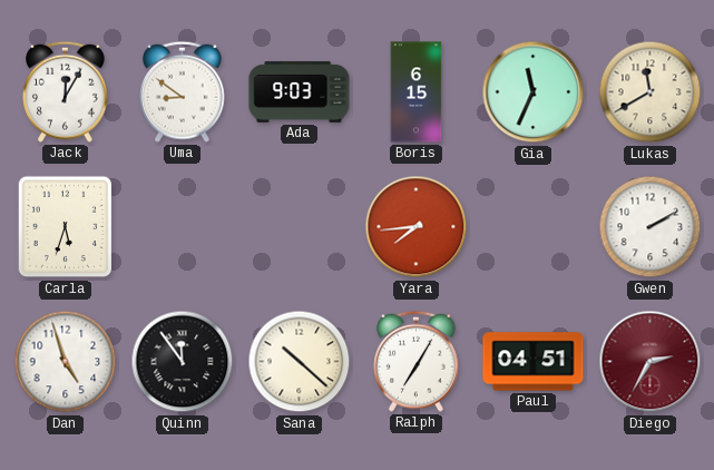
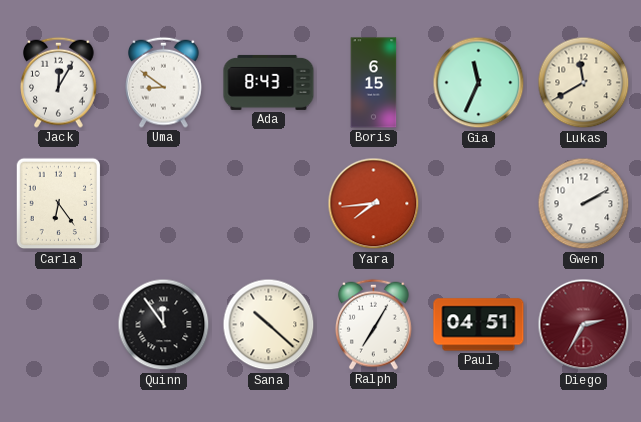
Ada: 9:03 -> 8:43
Carla: 5:33 -> 6:24
Dan: 4:57 -> none
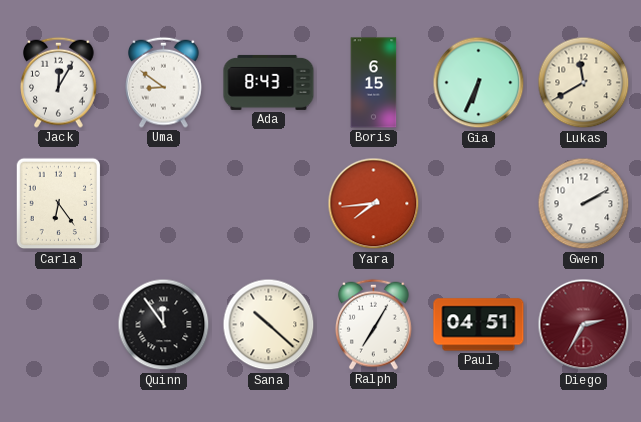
Gia: 11:34 -> 6:34
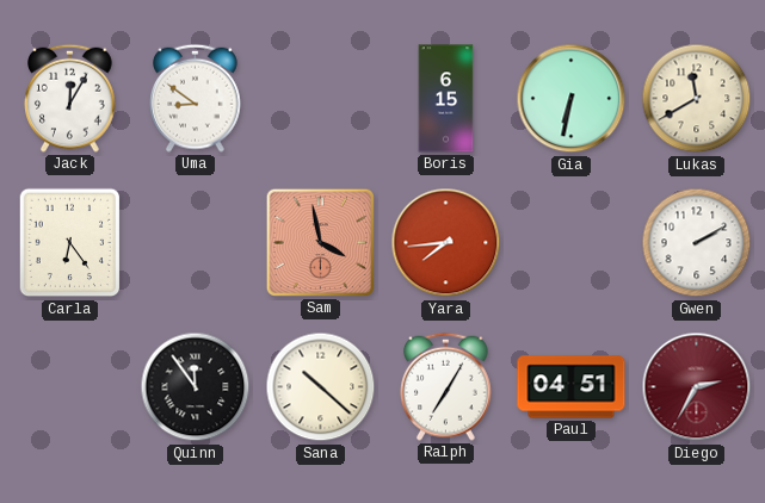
Ada: 8:43 -> none
Gia: 6:34 -> 6:32
Sam: none -> 3:58
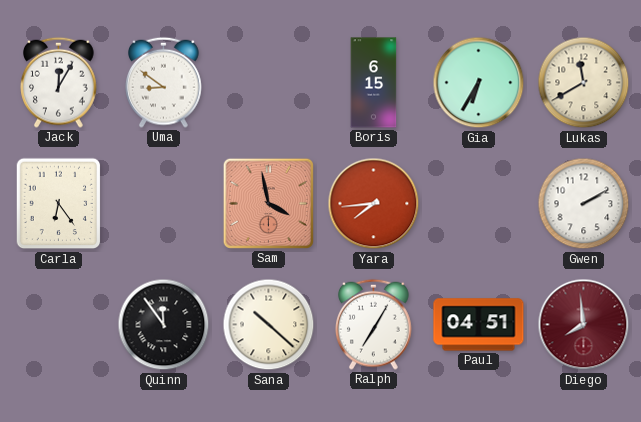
Gia: 6:32 -> 6:35
Diego: 2:35 -> 7:59
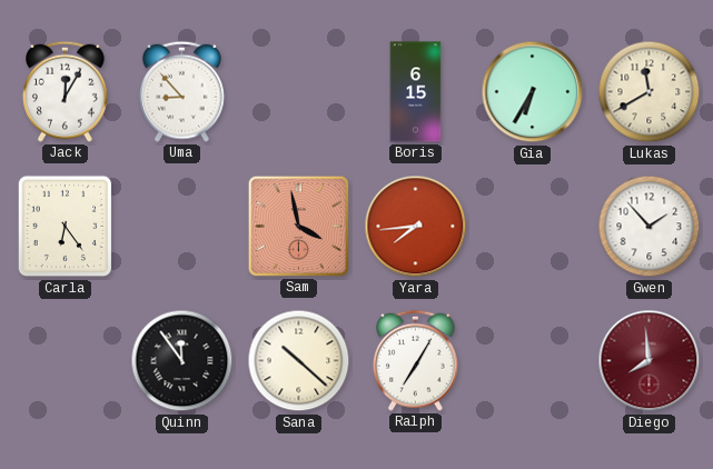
Uma: 8:51 -> 8:53
Gwen: 2:10 -> 1:53
Paul: 04:51 -> none
